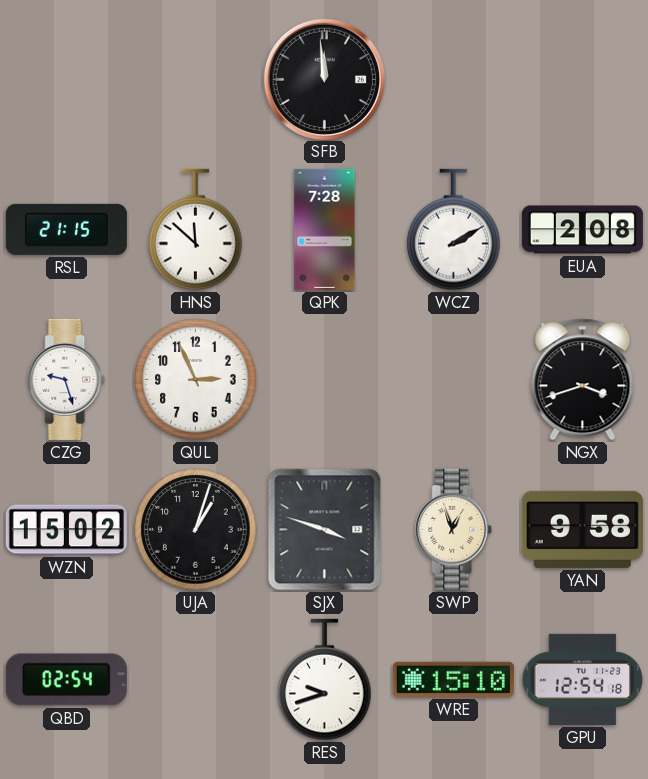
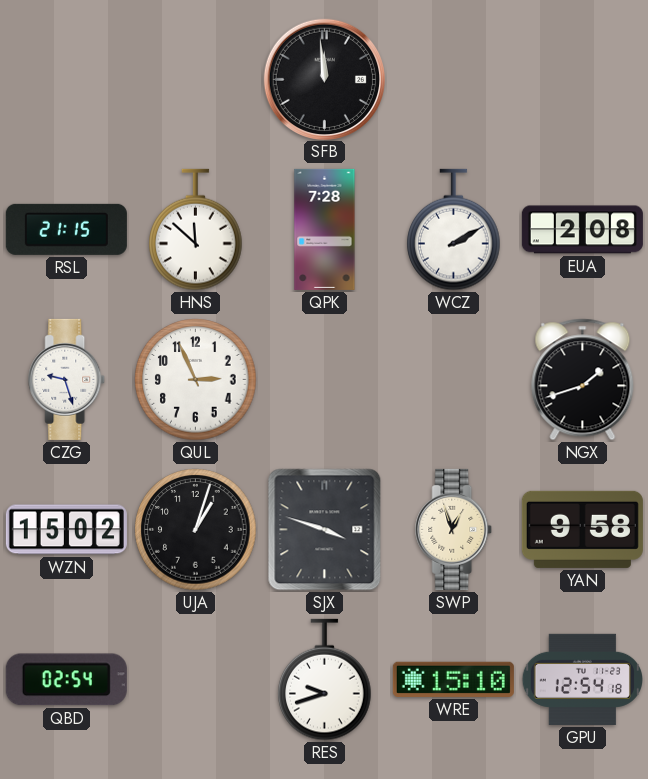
NGX: 3:42 -> 1:42
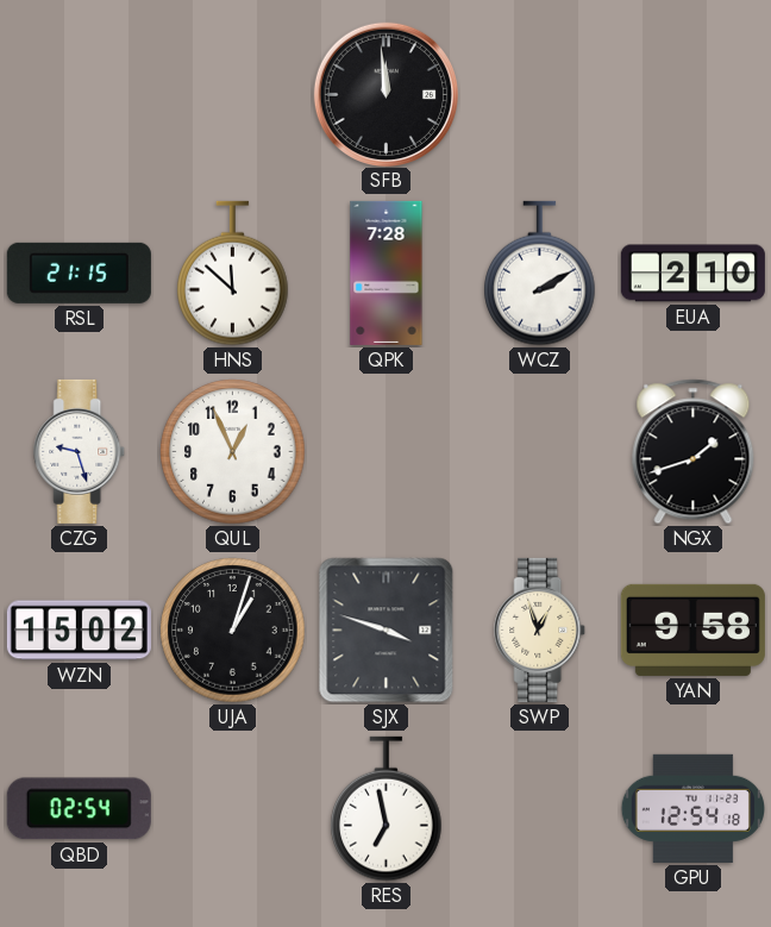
EUA: 2:08 -> 2:10
QUL: 2:56 -> 12:56
RES: 9:42 -> 6:58
WRE: 15:10 -> none
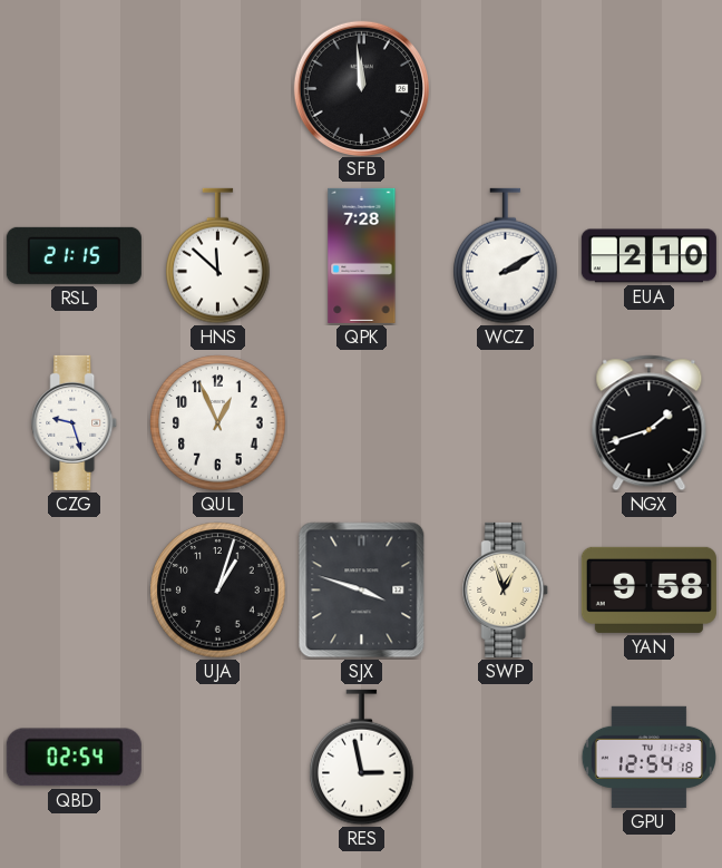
WZN: 15:02 -> none
RES: 6:58 -> 2:58
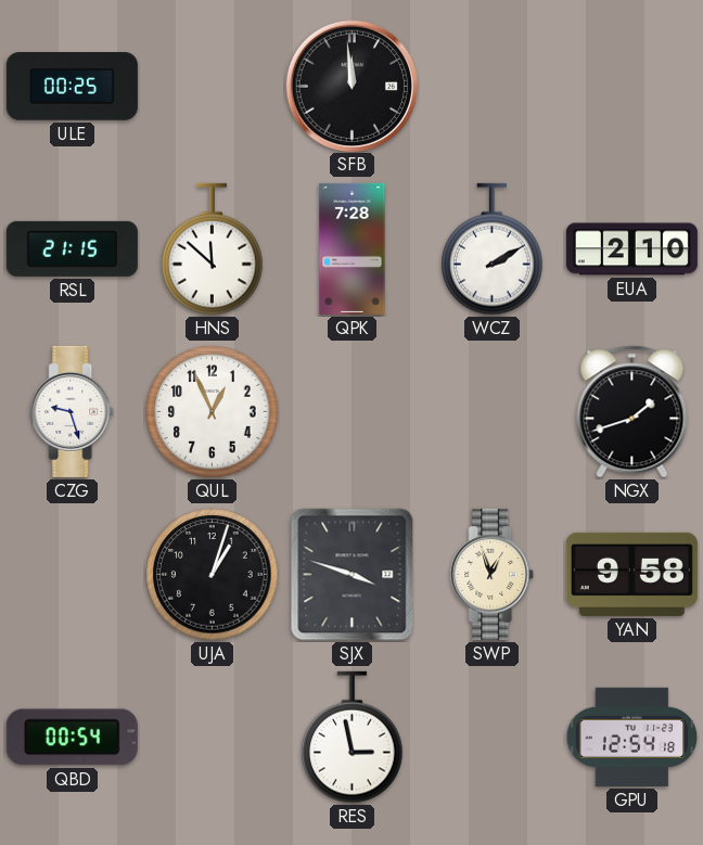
ULE: none -> 00:25
QBD: 02:54 -> 00:54
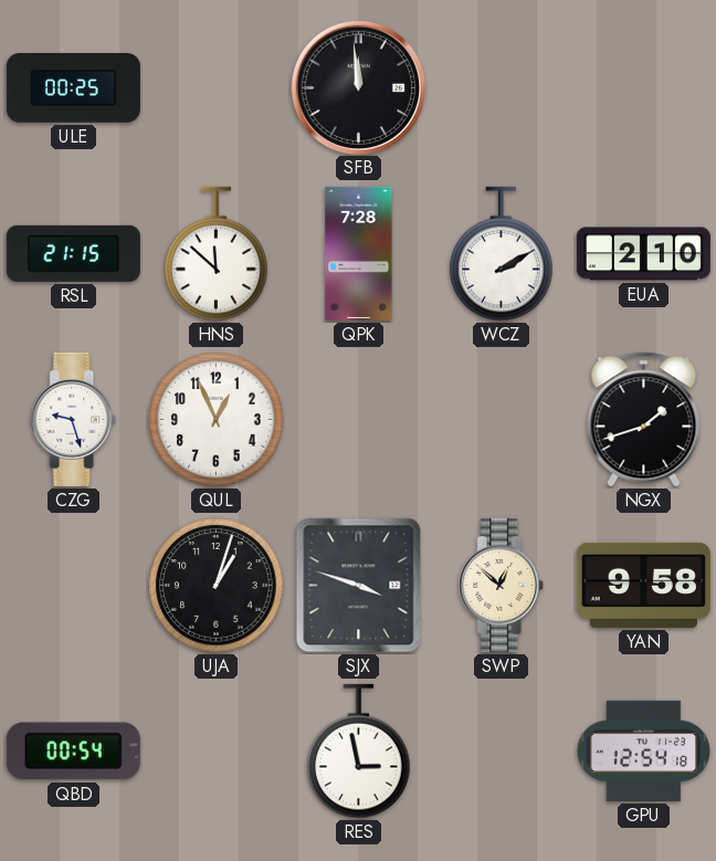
SWP: 12:57 -> 12:52
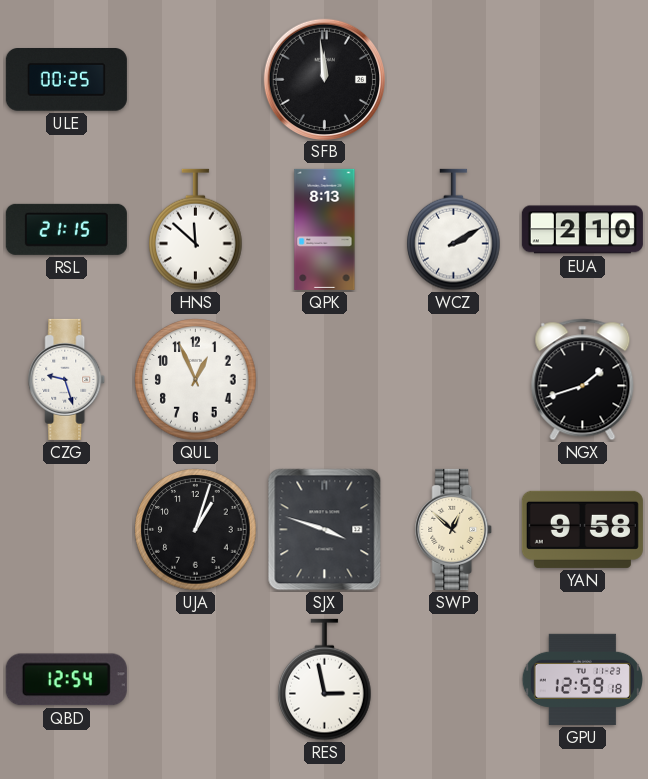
QPK: 7:28 -> 8:13
QBD: 00:54 -> 12:54
GPU: 12:54 -> 12:59
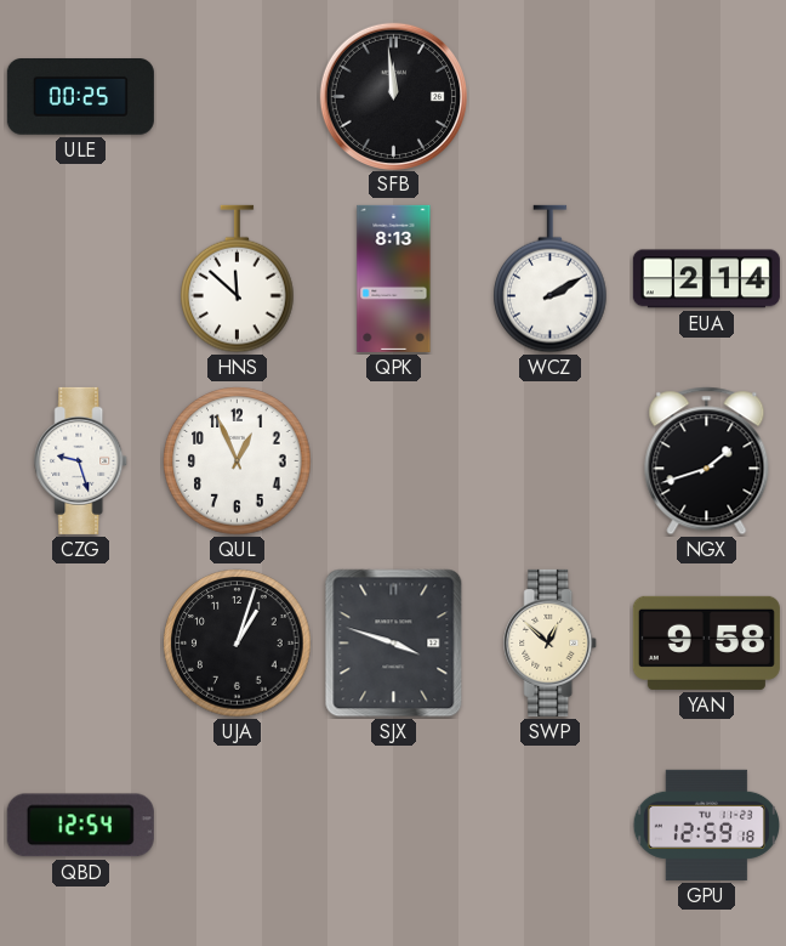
RSL: 21:15 -> none
EUA: 2:10 -> 2:14
RES: 2:58 -> none
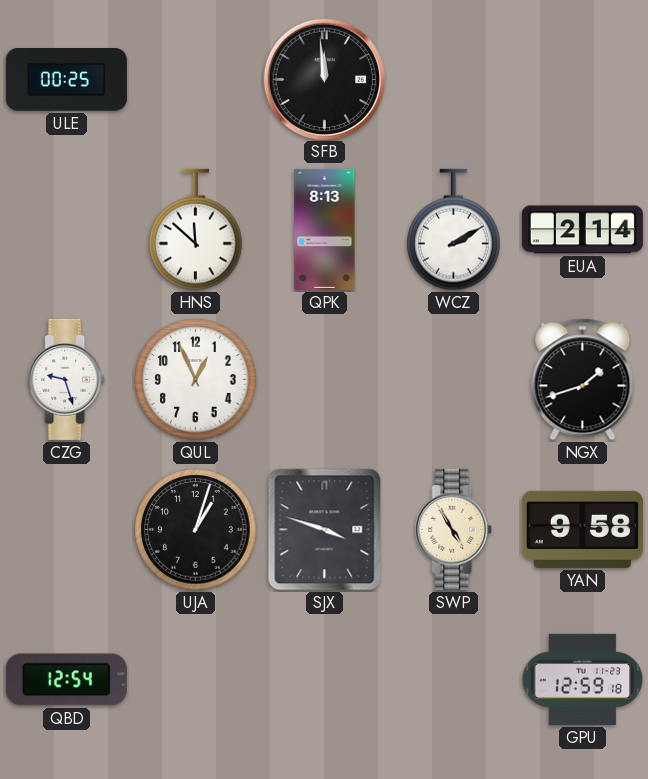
SWP: 12:52 -> 4:55
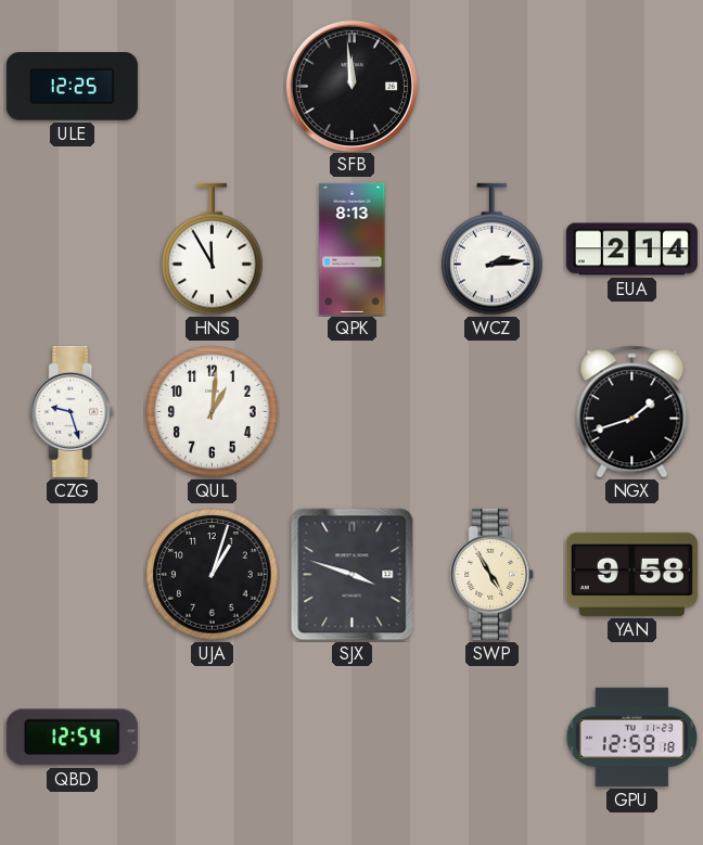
ULE: 00:25 -> 12:25
HNS: 11:52 -> 11:55
WCZ: 2:10 -> 2:14
QUL: 12:56 -> 1:01
